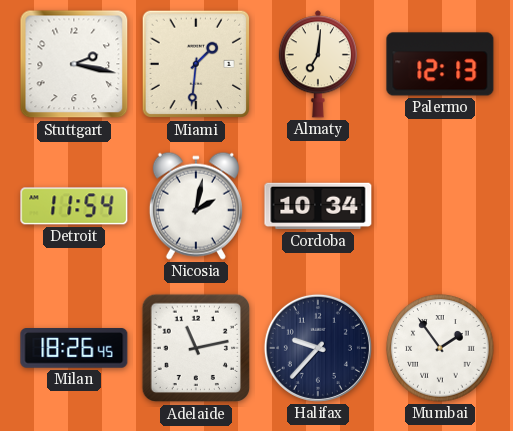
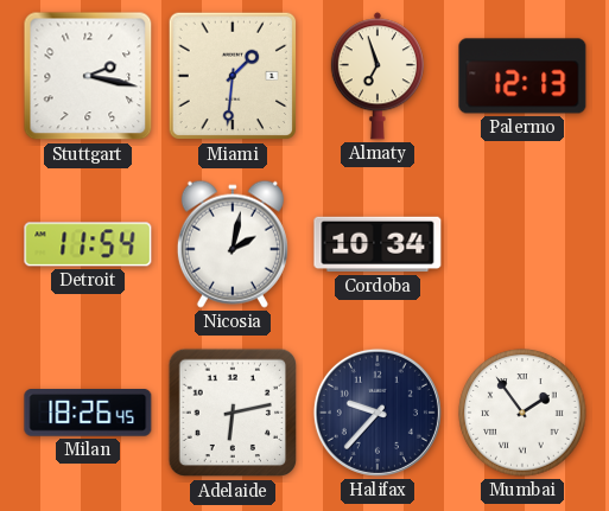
Almaty: 7:01 -> 6:57
Adelaide: 11:13 -> 6:13
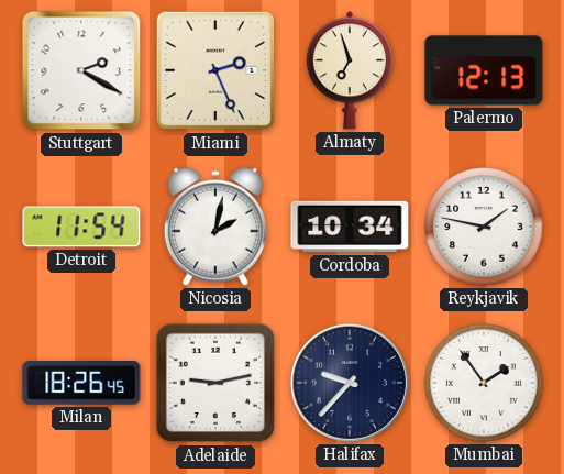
Stuttgart: 2:17 -> 2:20
Miami: 1:31 -> 2:26
Reykjavik: none -> 1:47
Adelaide: 6:13 -> 9:13
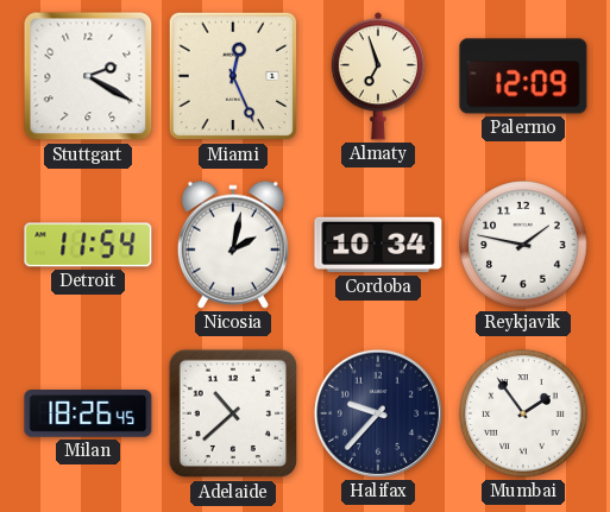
Miami: 2:26 -> 12:26
Palermo: 12:13 -> 12:09
Adelaide: 9:13 -> 10:38
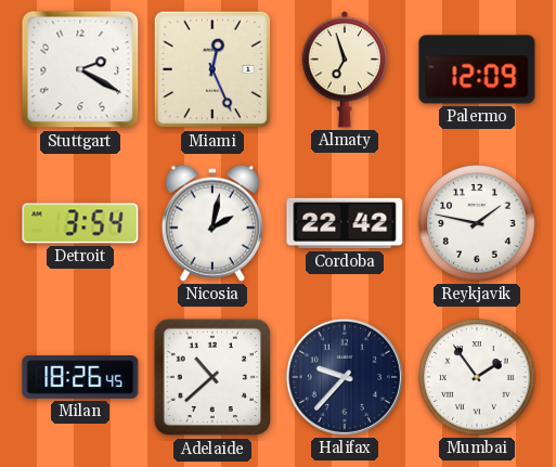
Detroit: 11:54 -> 3:54
Cordoba: 10:34 -> 22:42
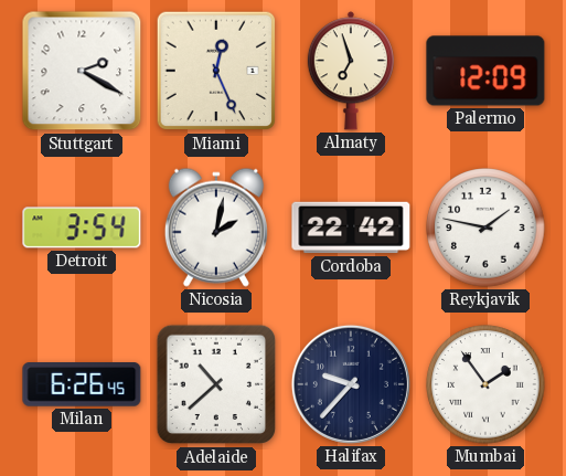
Milan: 18:26 -> 6:26
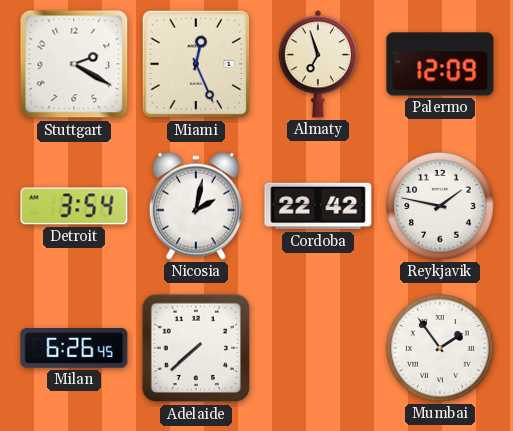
Adelaide: 10:38 -> 7:38
Halifax: 9:37 -> none
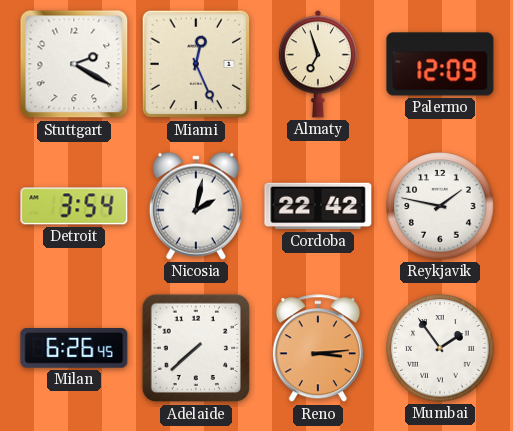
Reno: none -> 3:14
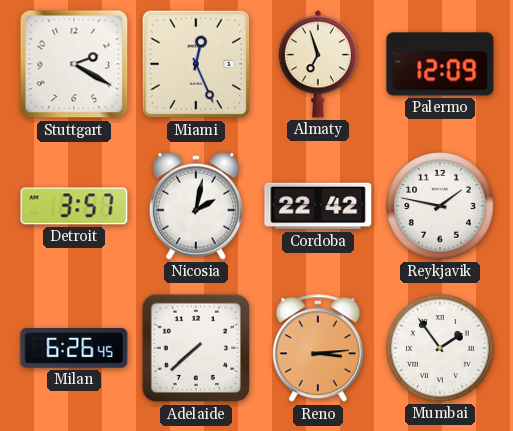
Detroit: 3:54 -> 3:57
